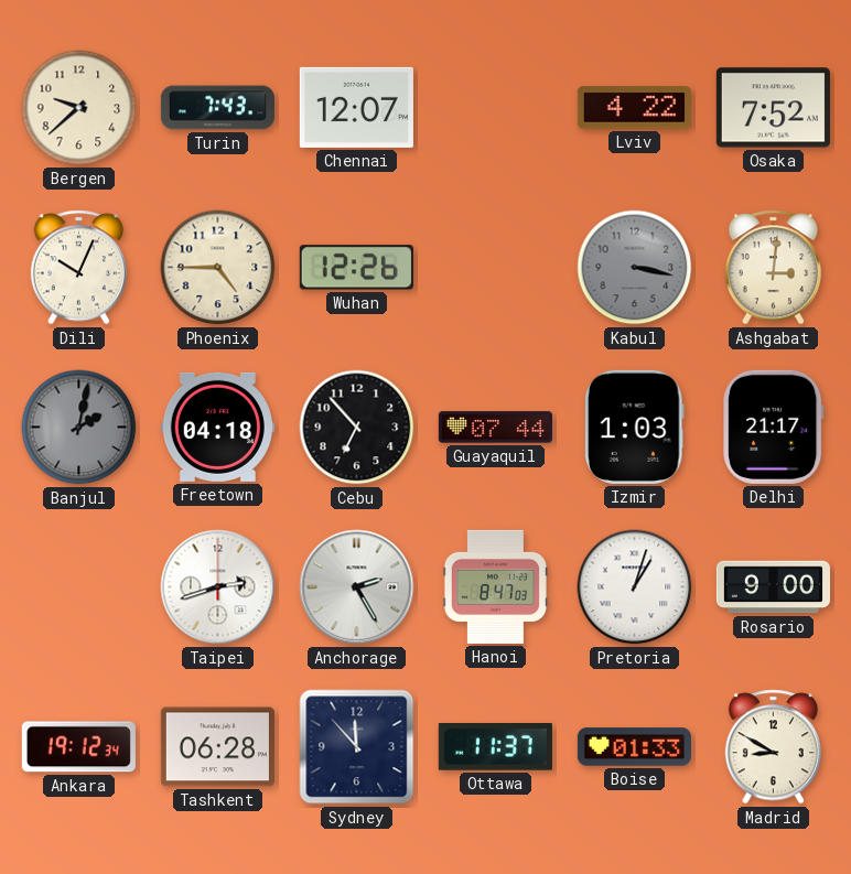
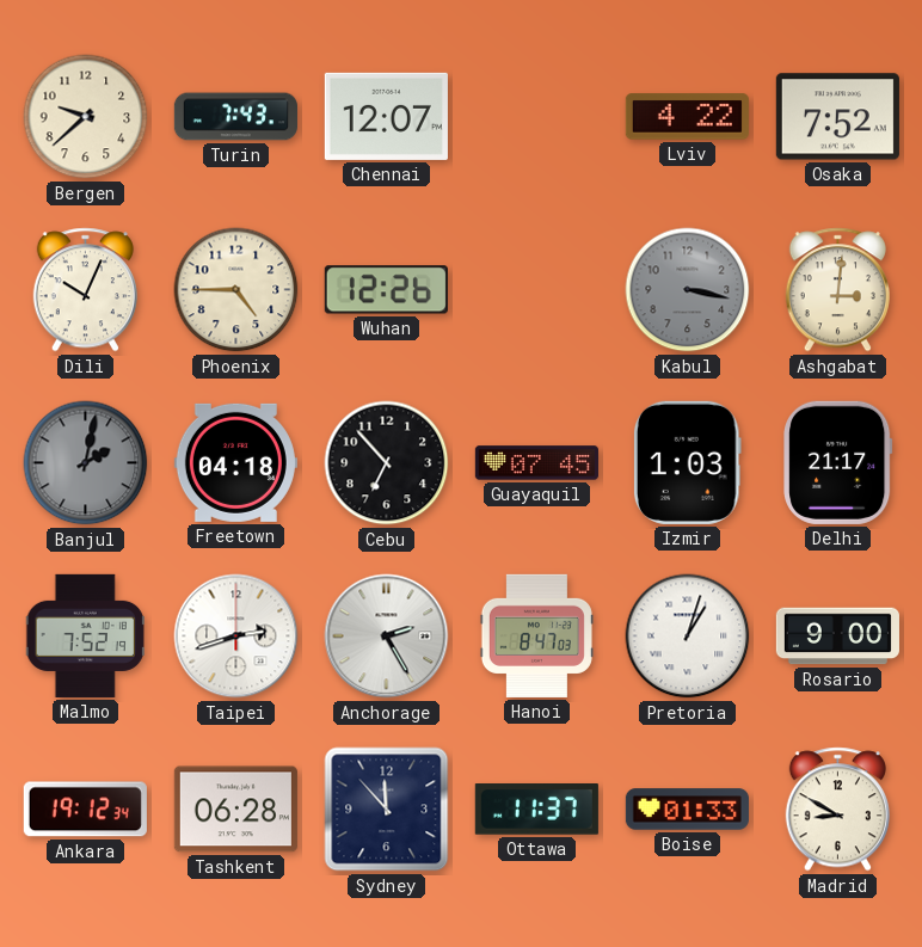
Guayaquil: 07:44 -> 07:45
Malmo: none -> 7:52
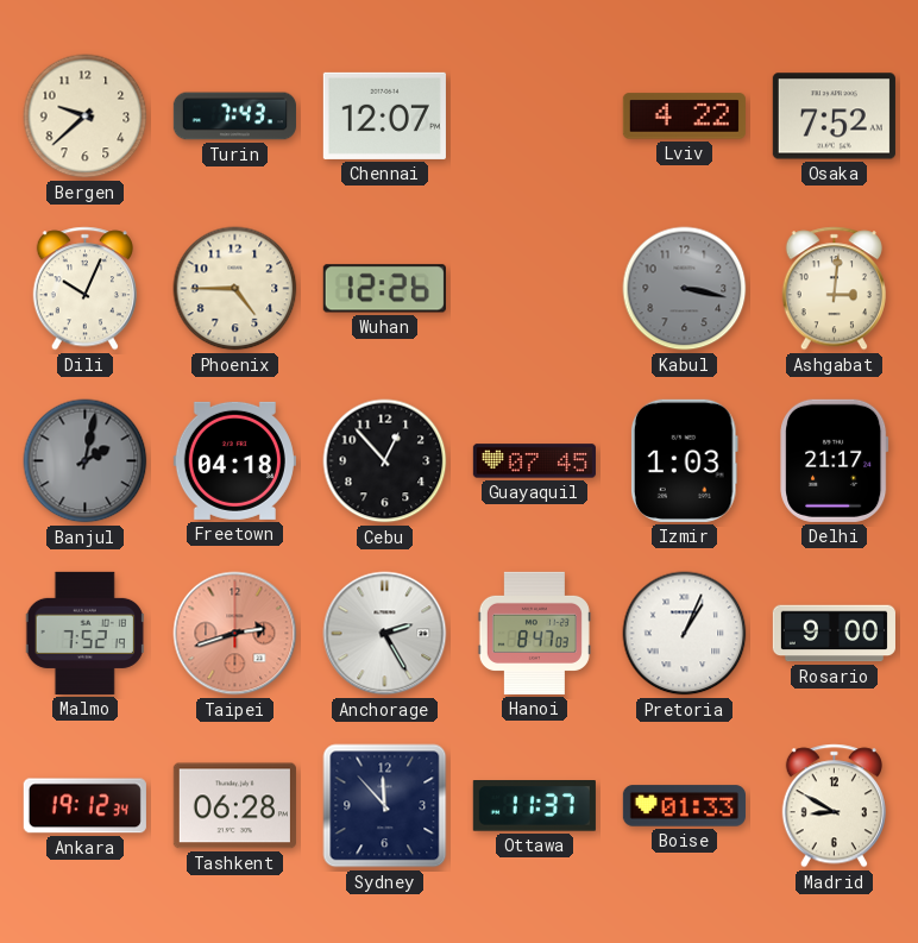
Cebu: 6:53 -> 12:53
Taipei dial: white -> salmon
Pretoria: 1:03 -> 1:04
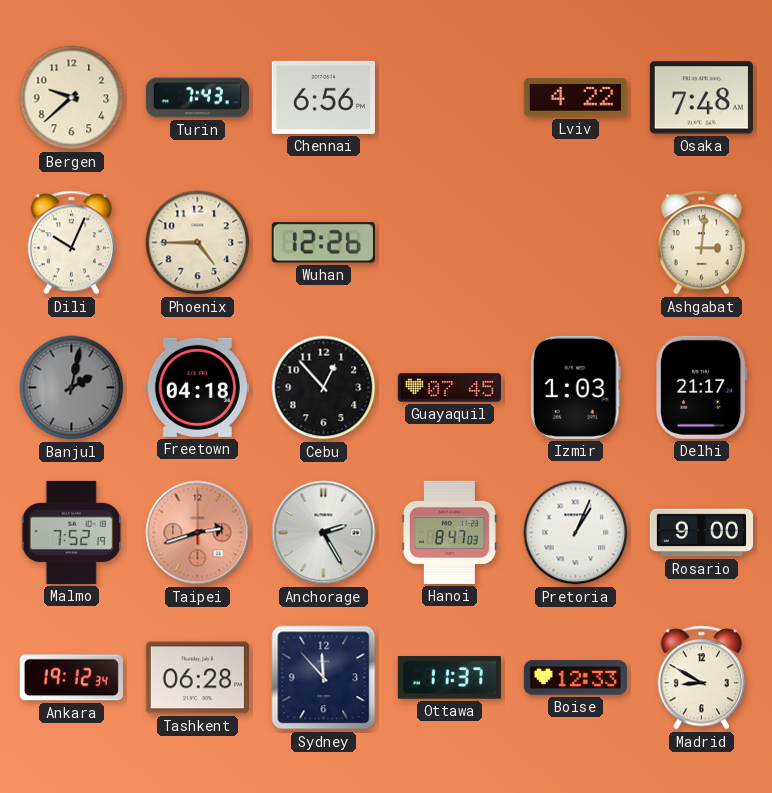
Chennai: 12:07 -> 6:56
Osaka: 7:52 -> 7:48
Kabul: 3:17 -> none
Boise: 01:33 -> 12:33
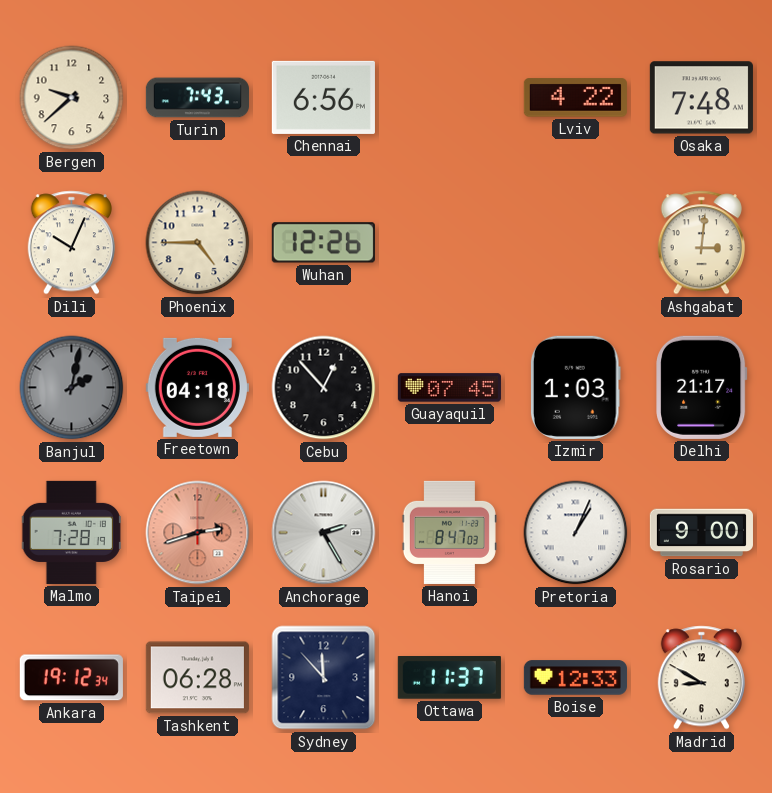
Malmo: 7:52 -> 7:28
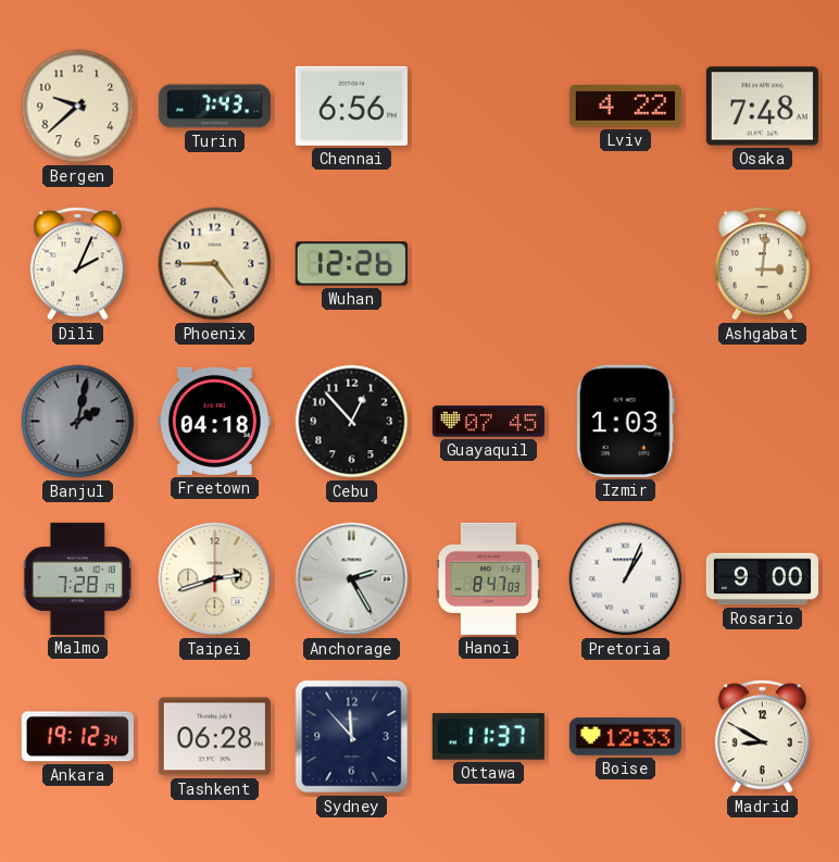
Dili: 10:04 -> 2:04
Delhi: 21:17 -> none
Taipei dial: salmon -> cream
